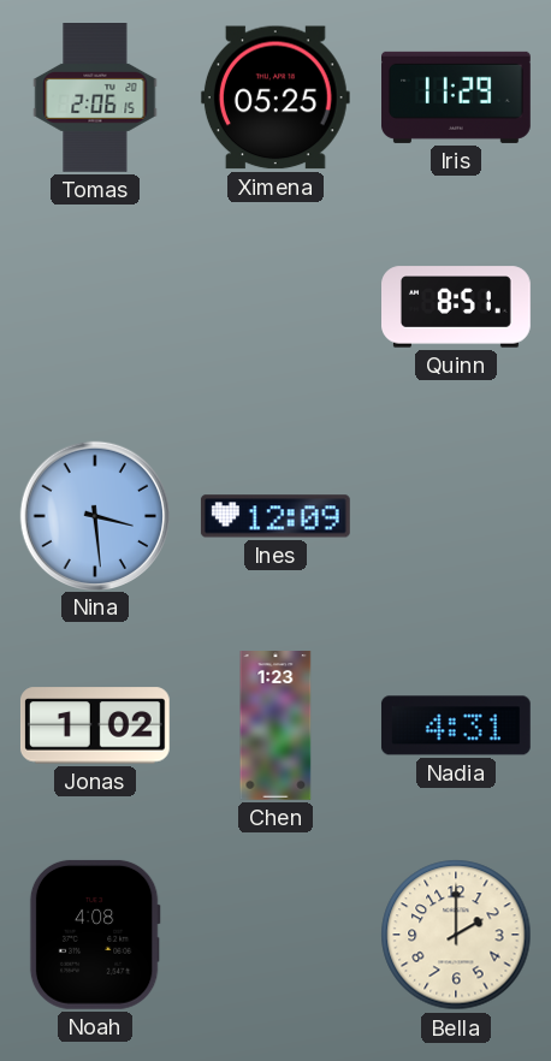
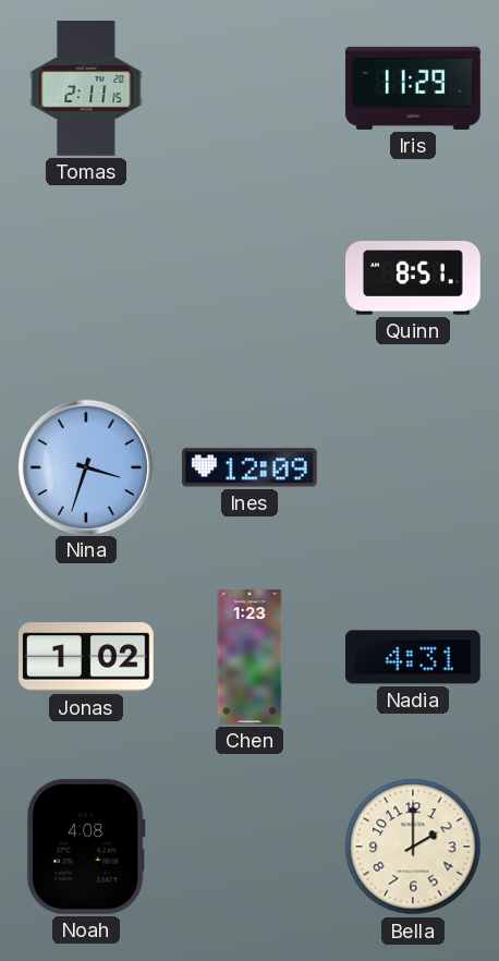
Tomas: 2:06 -> 2:11
Ximena: 05:25 -> none
Nina: 3:29 -> 3:33
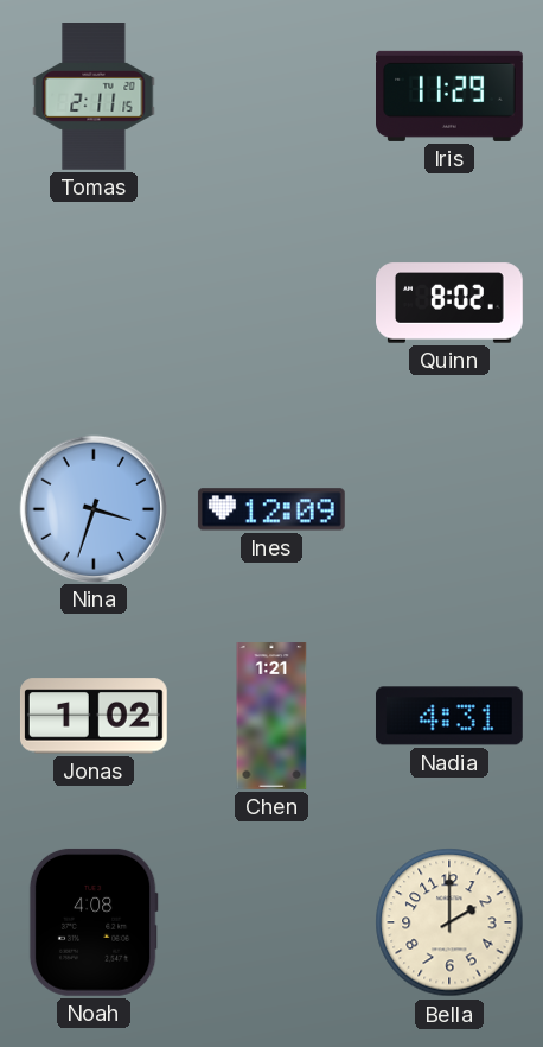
Quinn: 8:51 -> 8:02
Chen: 1:23 -> 1:21
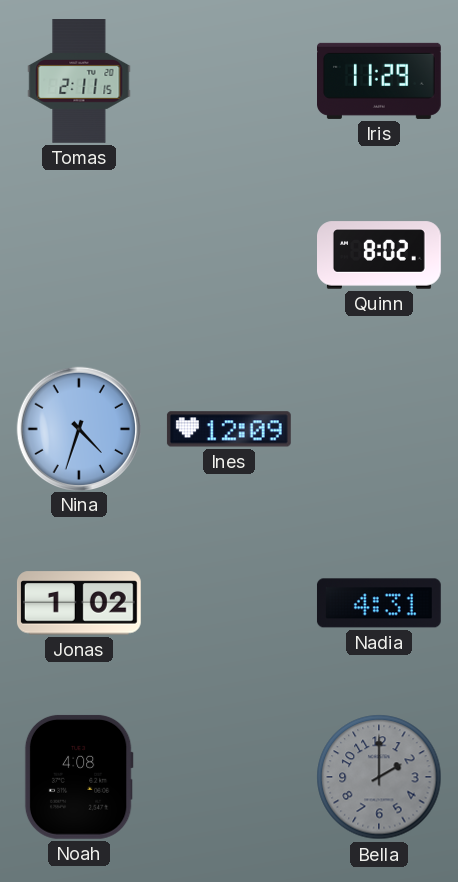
Nina: 3:33 -> 4:33
Chen: 1:21 -> none
Bella dial: cream -> grey
